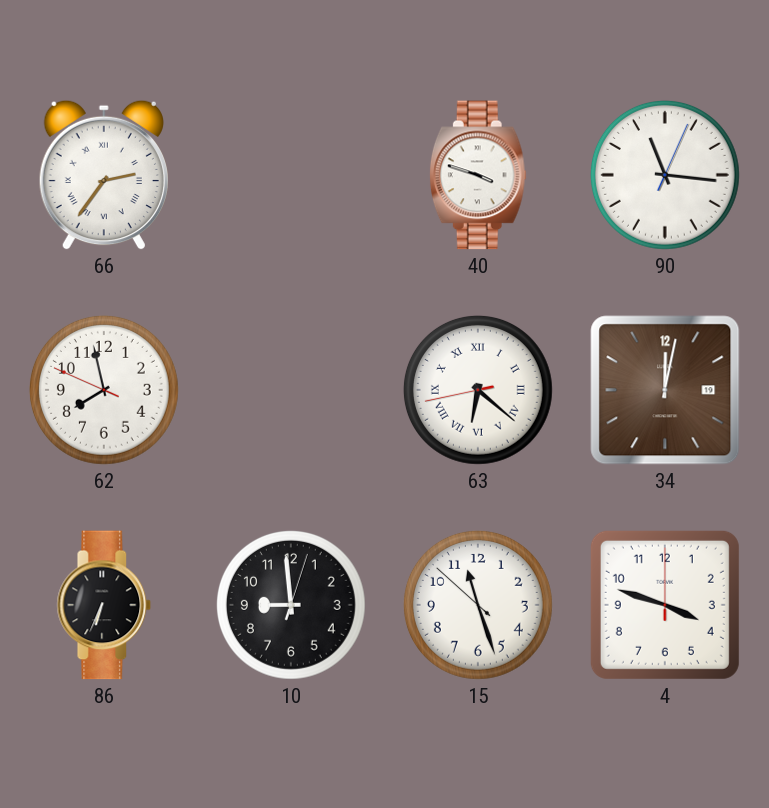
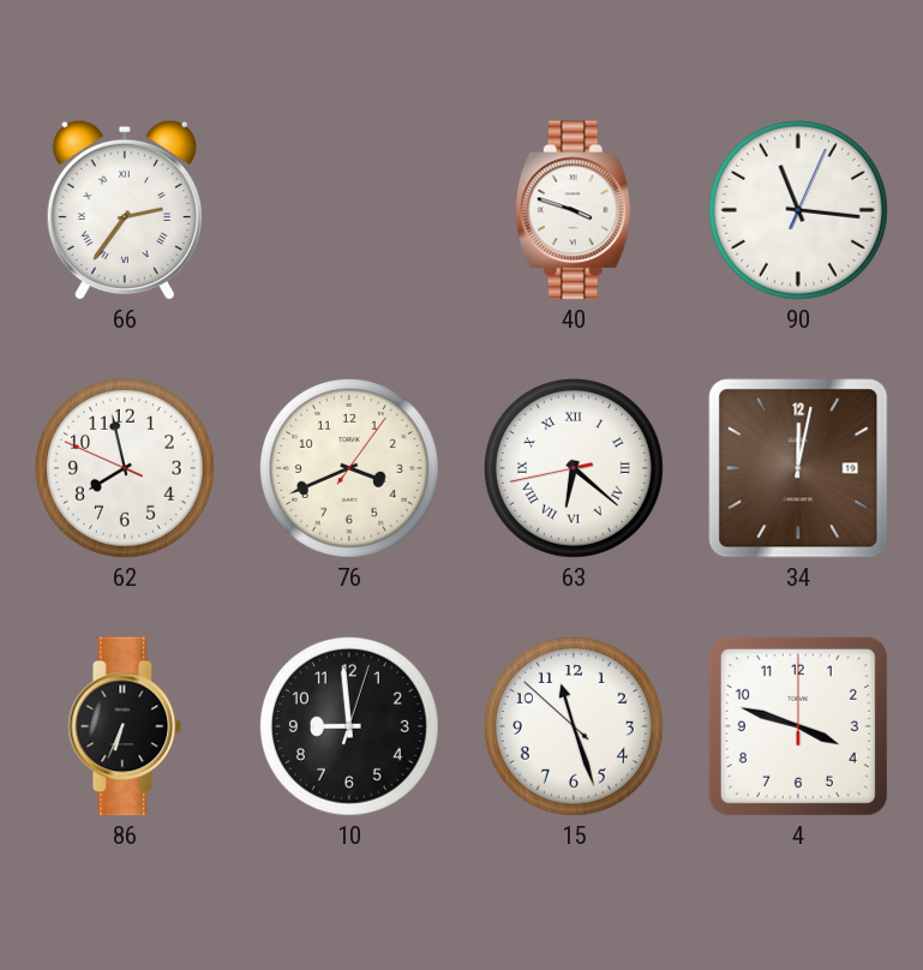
76: none -> 3:41
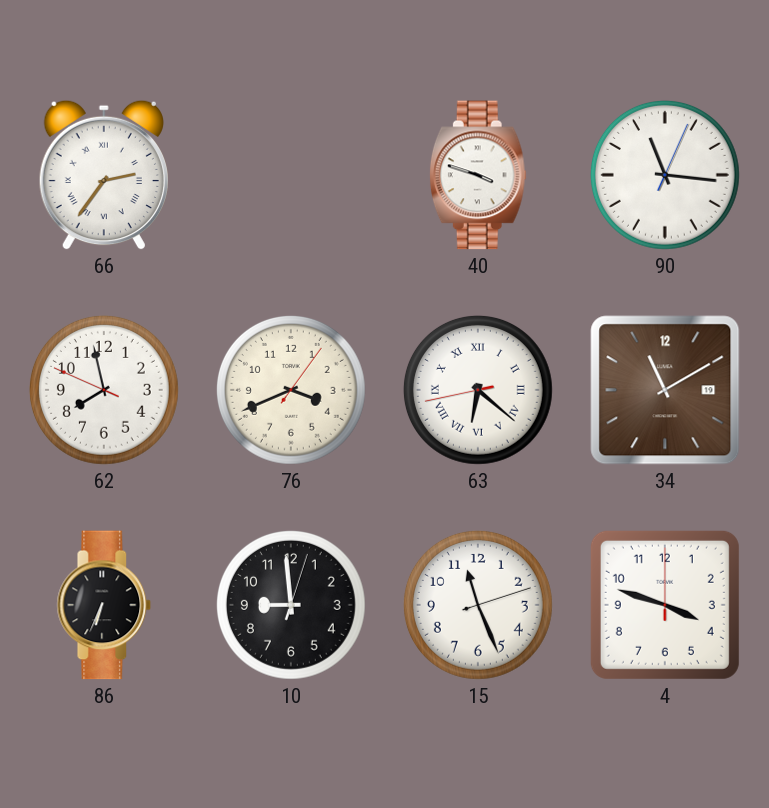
34: 12:02 -> 11:10
15: 11:26:52 -> 11:26:12
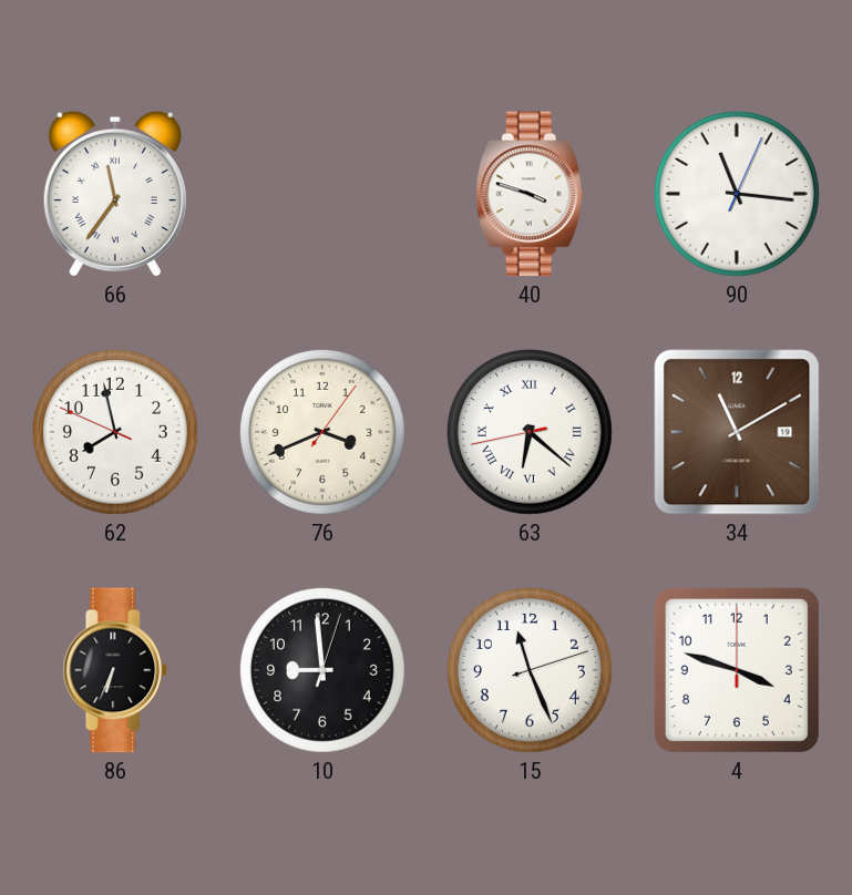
66: 2:36 -> 11:36
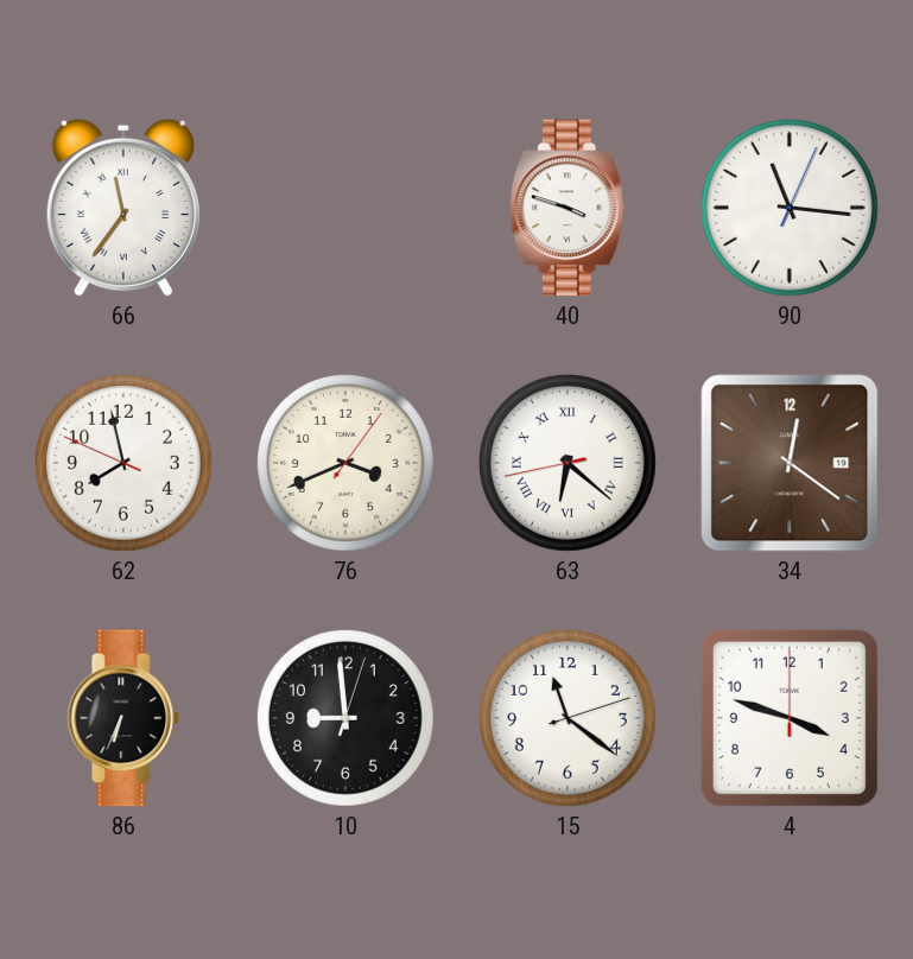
34: 11:10 -> 12:21
15: 11:26 -> 11:21
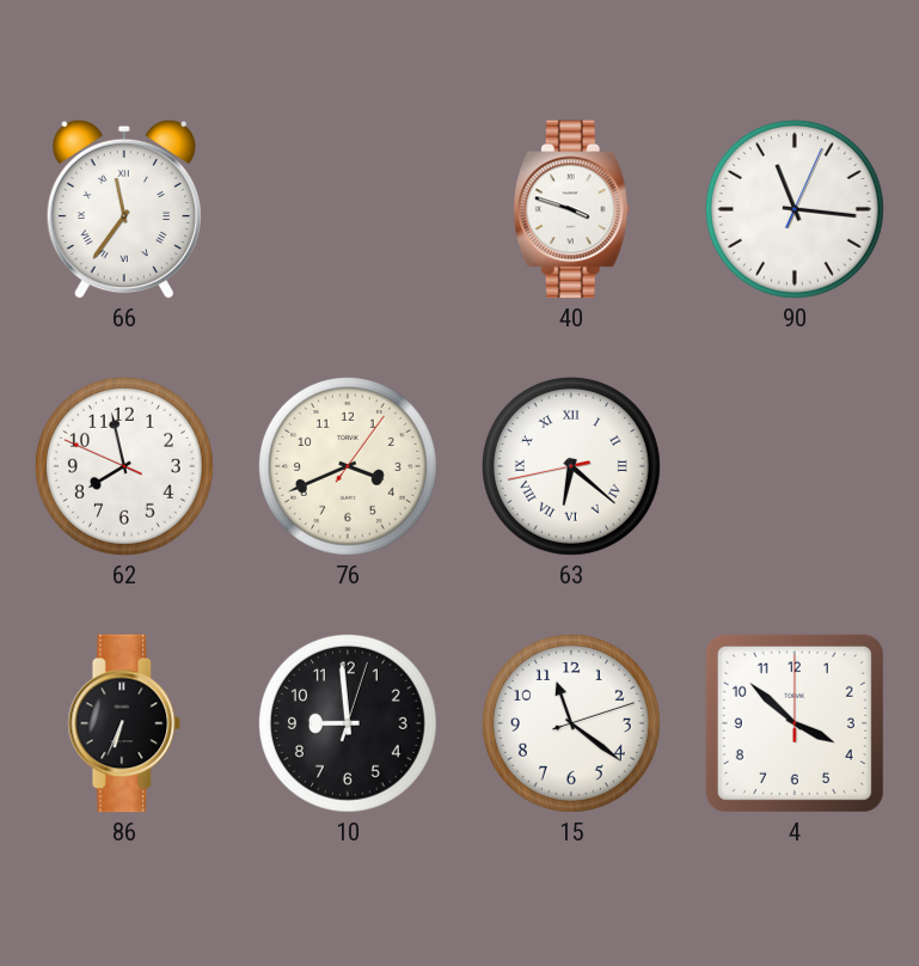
34: 12:21 -> none
4: 3:48 -> 3:52
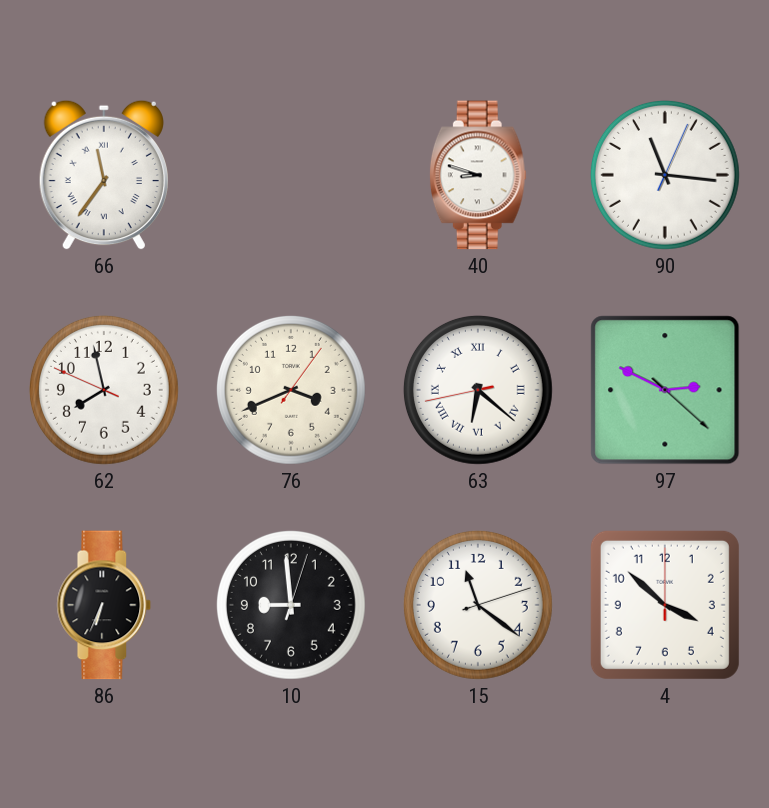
40: 3:48 -> 8:48
97: none -> 2:49
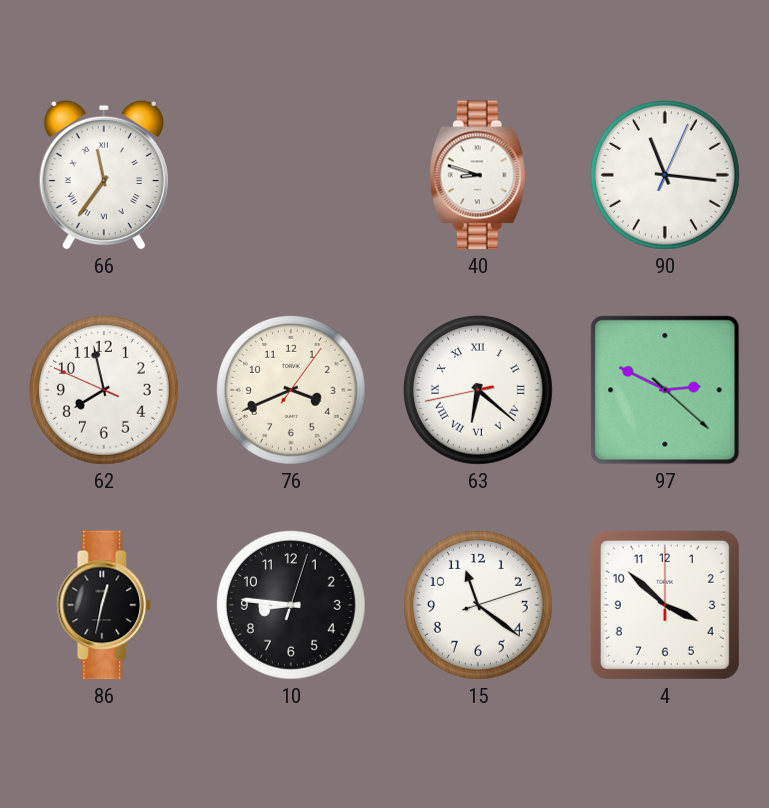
86: 6:34 -> 12:32
10: 8:59 -> 8:46
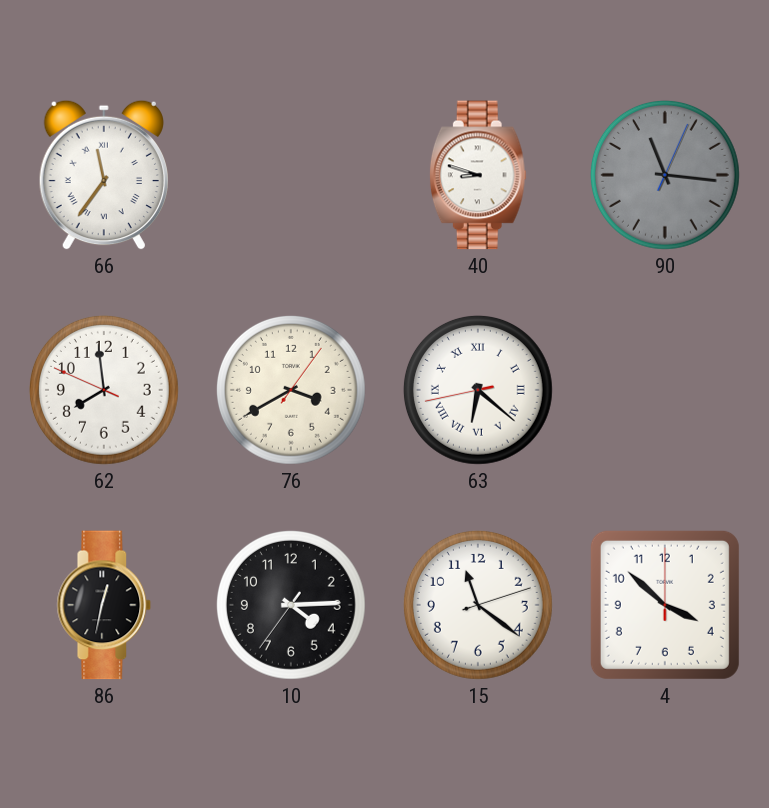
90 dial: white -> grey
62: 7:57 -> 7:58
76: 3:41 -> 3:40
97: 2:49 -> none
10: 8:46 -> 4:14
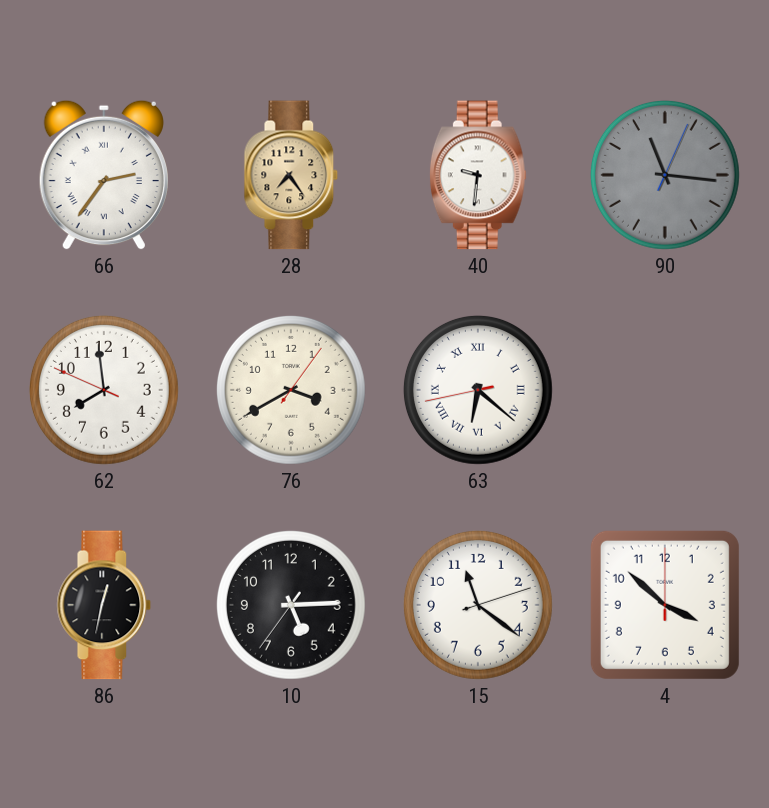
66: 11:36 -> 2:36
28: none -> 7:24
40: 8:48 -> 9:31
10: 4:14 -> 5:14
